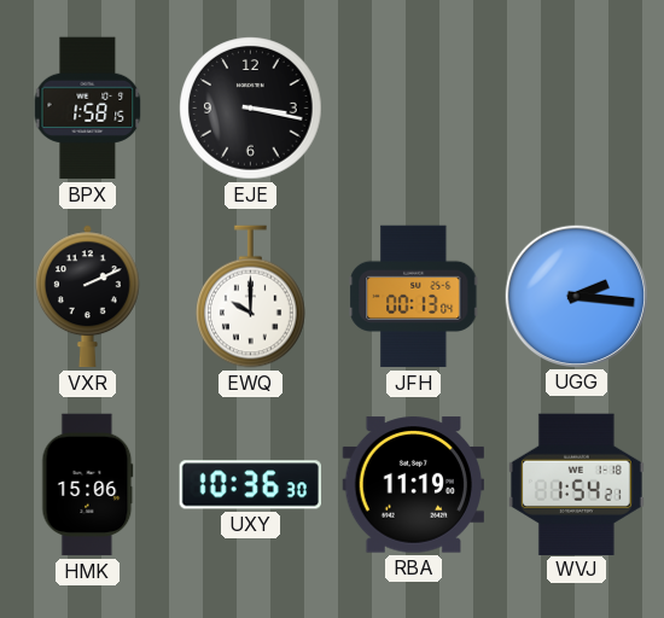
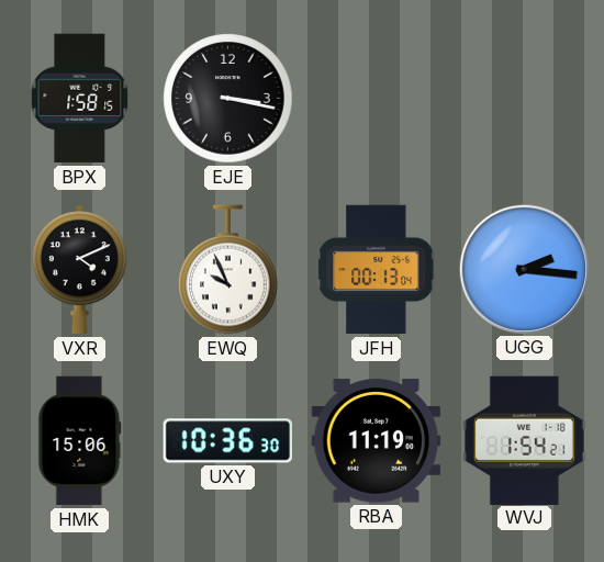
VXR: 2:11 -> 4:11
EWQ: 10:00 -> 9:56
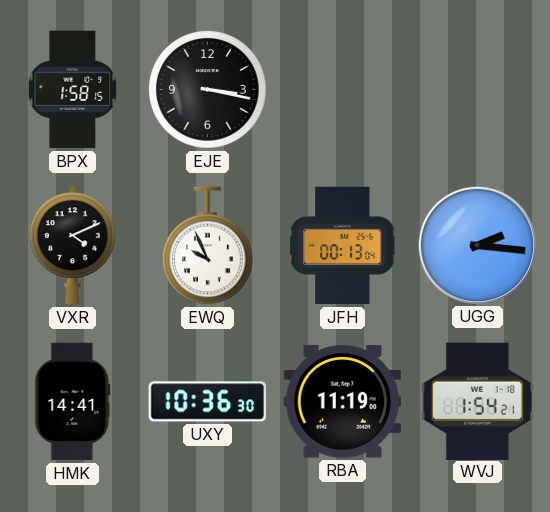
HMK: 15:06 -> 14:41
